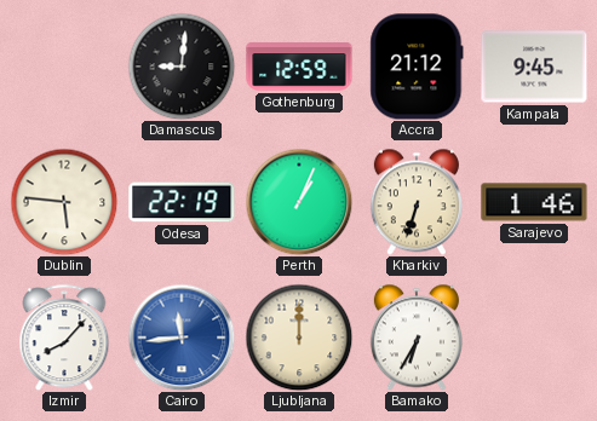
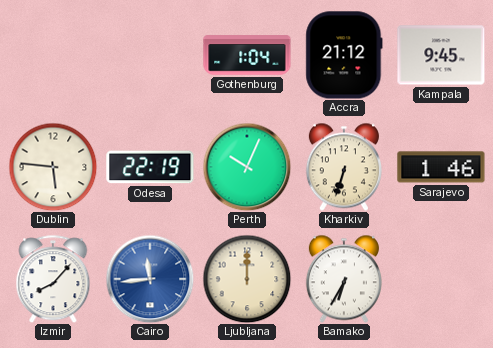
Damascus: 9:01 -> none
Gothenburg: 12:59 -> 1:04
Perth: 1:04 -> 10:04
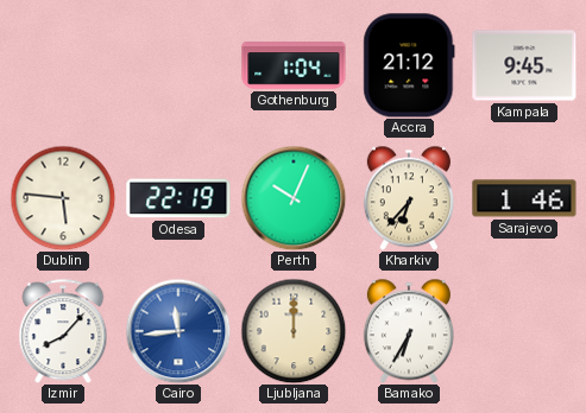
Kharkiv: 6:33 -> 6:37
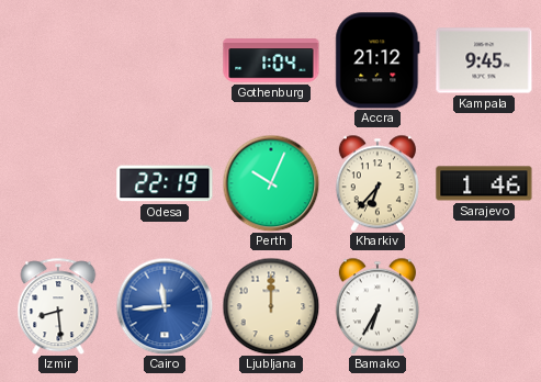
Dublin: 5:46 -> none
Izmir: 8:07 -> 8:29
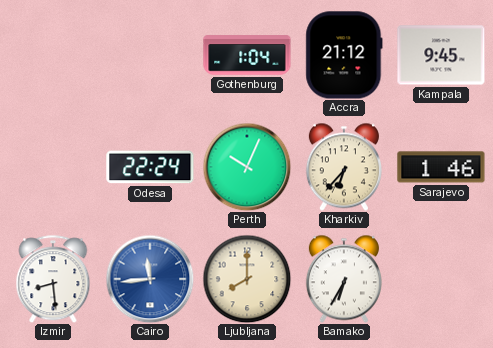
Odesa: 22:19 -> 22:24
Ljubljana: 12:00 -> 8:00
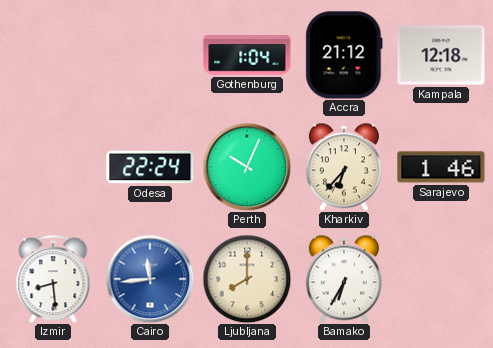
Kampala: 9:45 -> 12:18
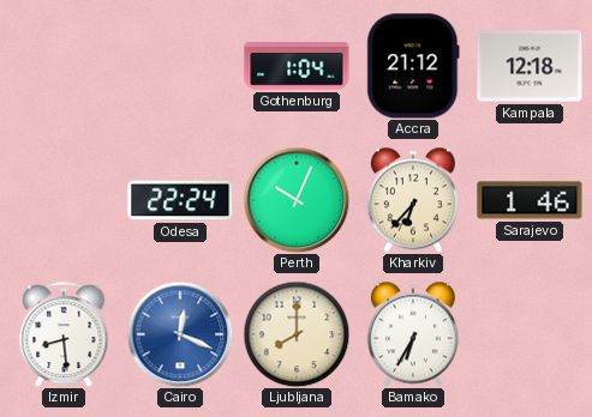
Cairo: 11:44 -> 12:19
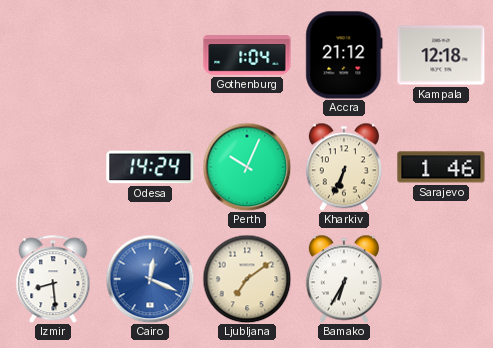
Odesa: 22:24 -> 14:24
Kharkiv: 6:37 -> 6:34
Ljubljana: 8:00 -> 7:09
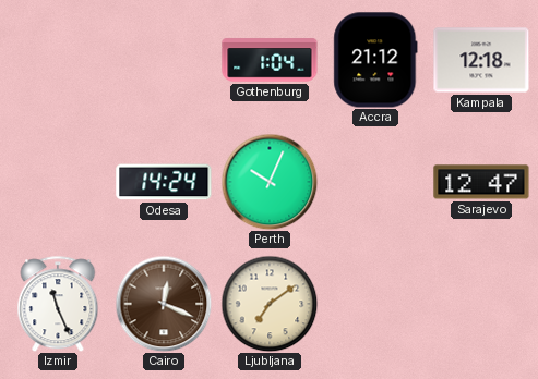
Kharkiv: 6:34 -> none
Sarajevo: 1:46 -> 12:47
Izmir: 8:29 -> 11:26
Cairo dial: blue -> brown
Bamako: 6:35 -> none
